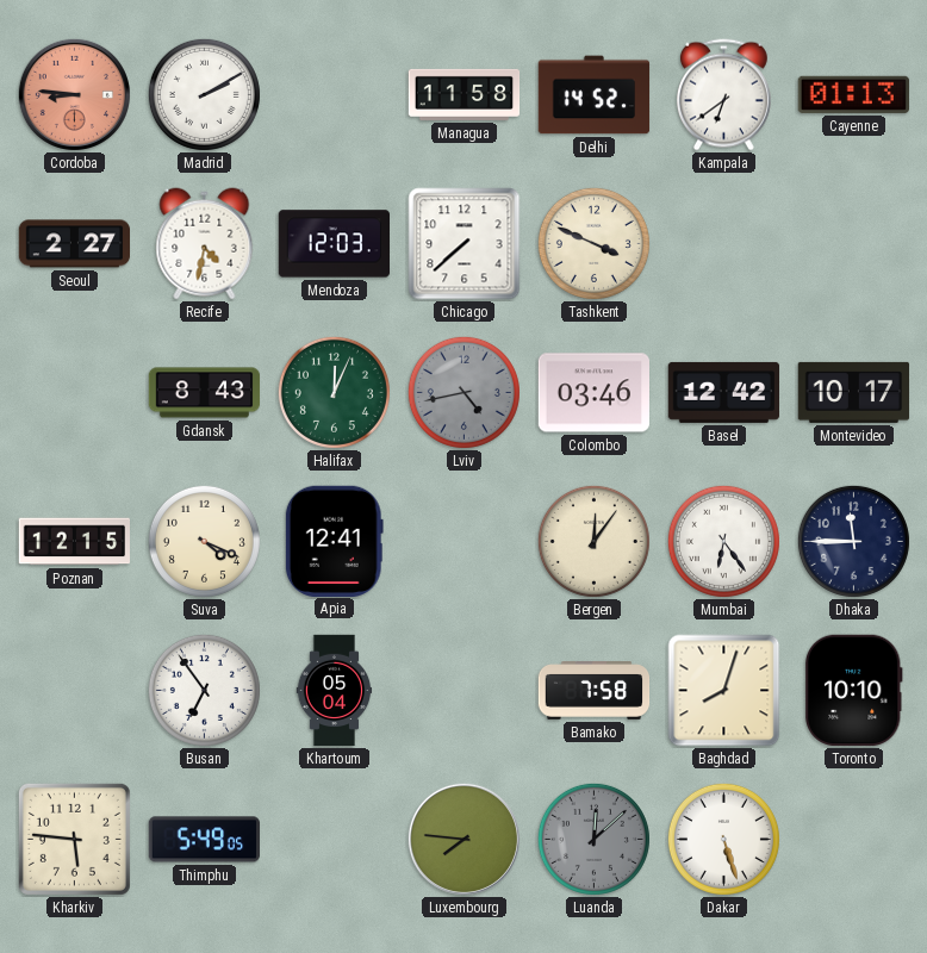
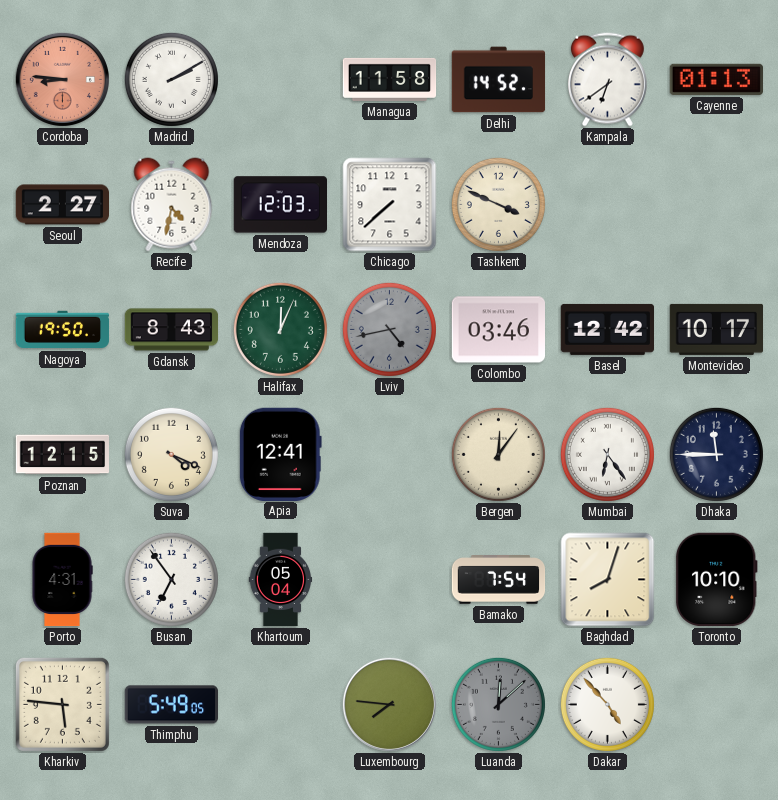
Nagoya: none -> 19:50
Porto: none -> 4:31
Bamako: 7:58 -> 7:54
Dakar: 5:27 -> 4:53
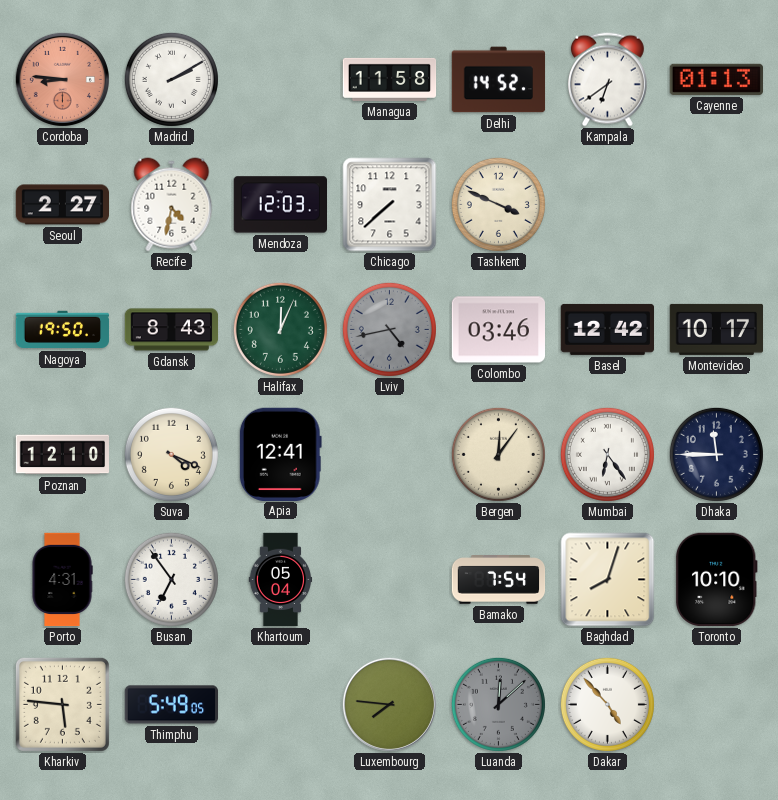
Poznan: 12:15 -> 12:10
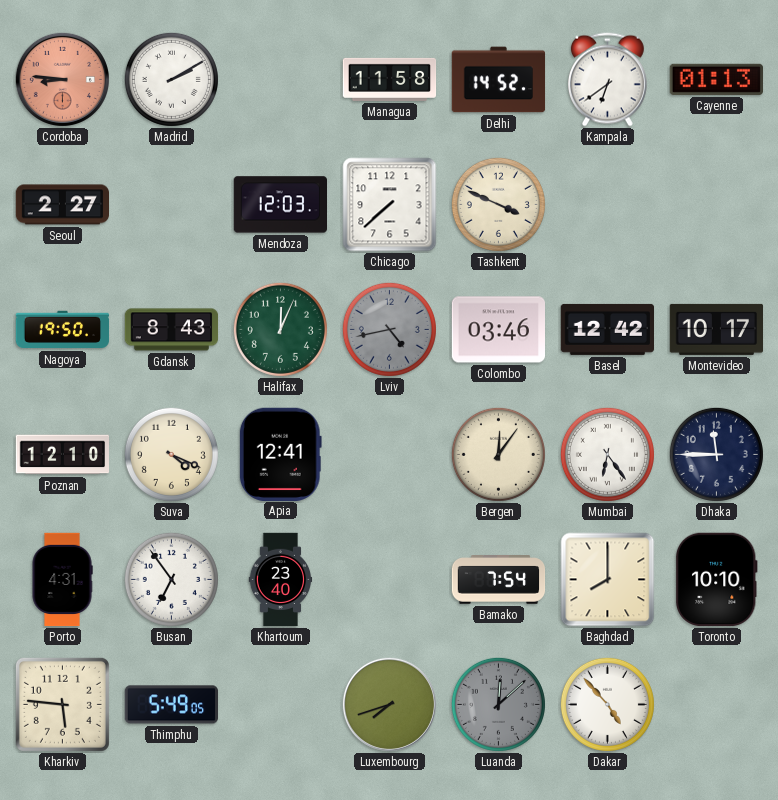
Recife: 4:32 -> none
Khartoum: 05:04 -> 23:40
Baghdad: 8:03 -> 8:00
Luxembourg: 7:46 -> 7:42
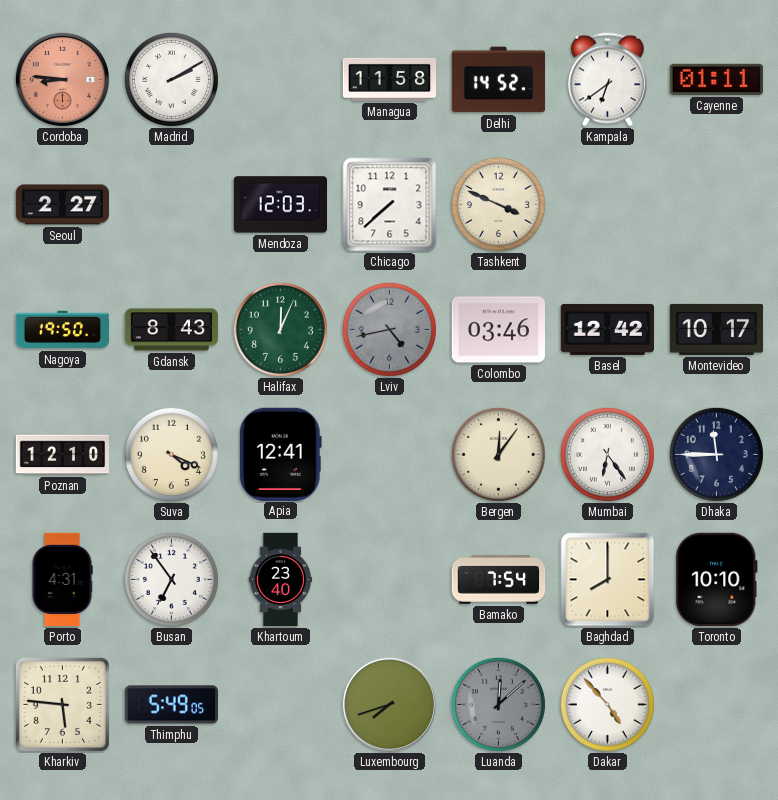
Cayenne: 01:13 -> 01:11
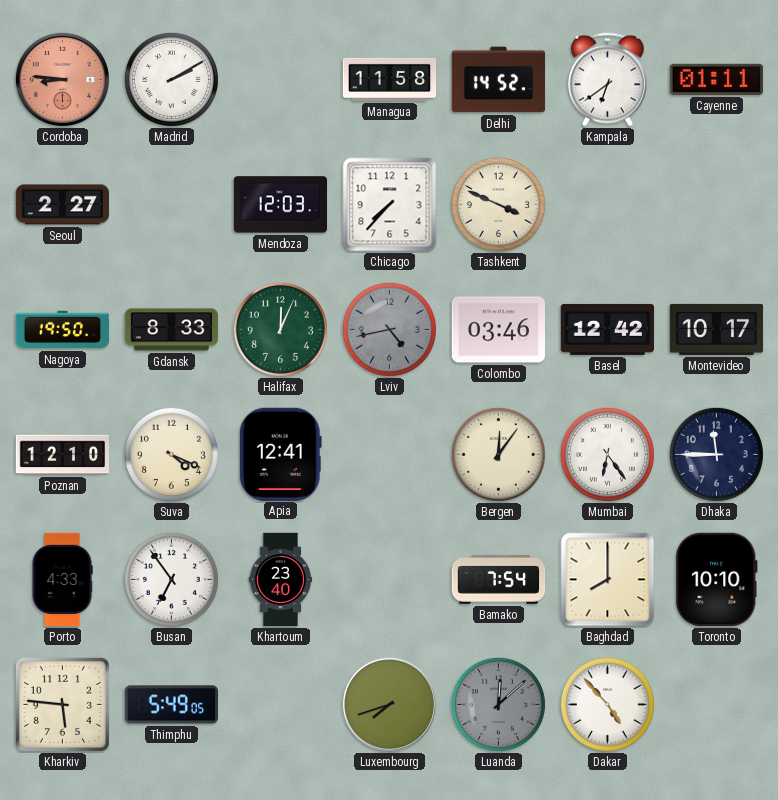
Chicago: 7:38 -> 7:37
Gdansk: 8:43 -> 8:33
Porto: 4:31 -> 4:33
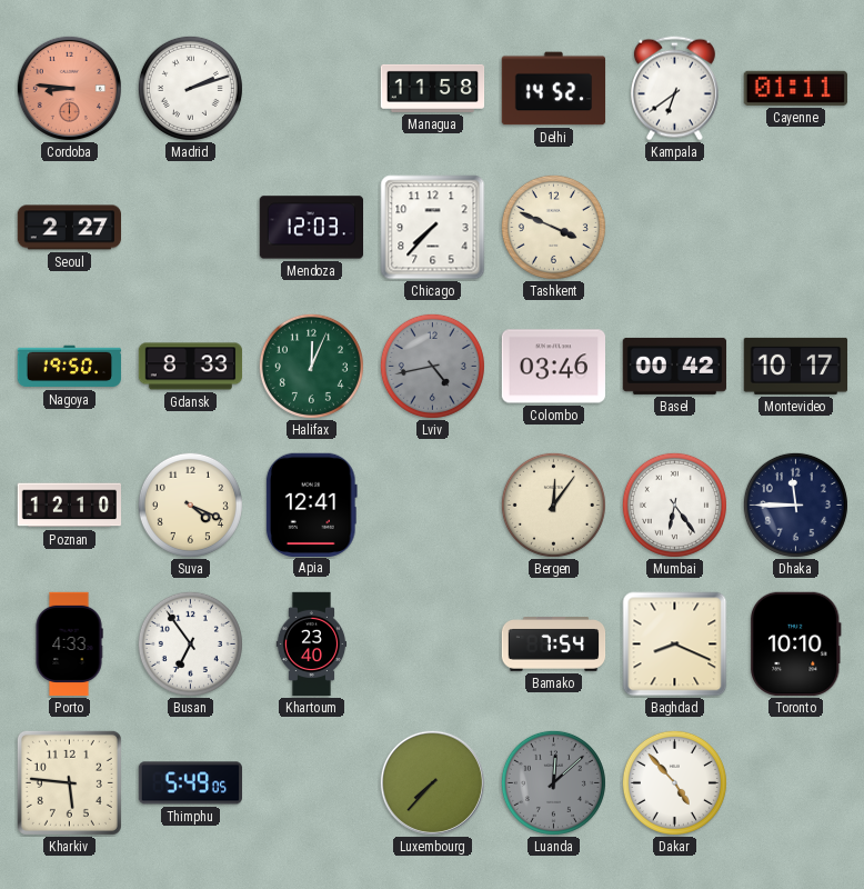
Madrid: 2:10 -> 2:12
Basel: 12:42 -> 00:42
Baghdad: 8:00 -> 8:19
Luxembourg: 7:42 -> 7:37
